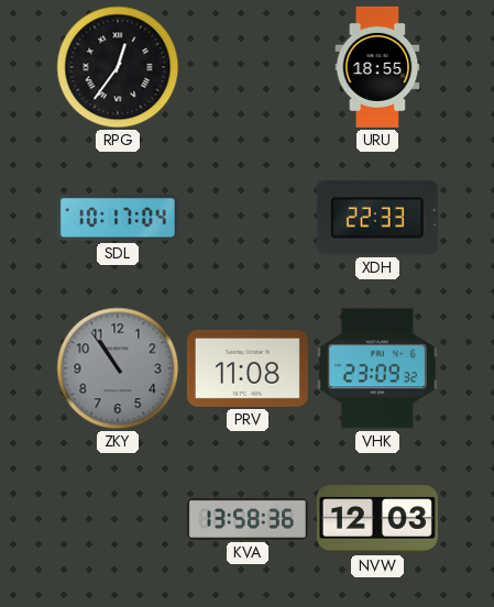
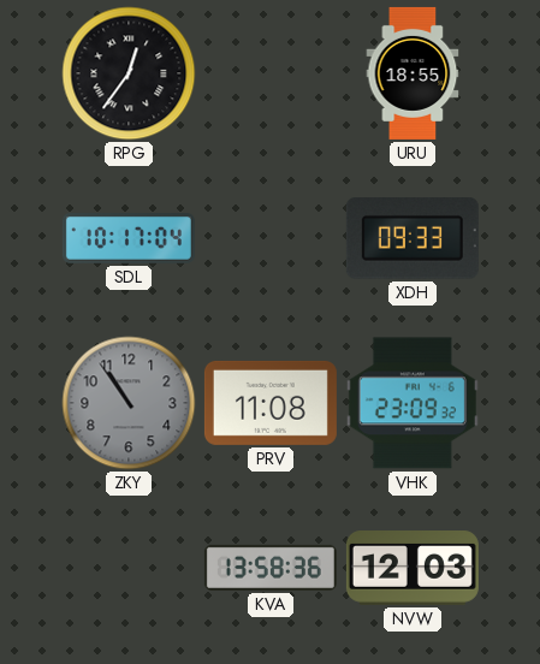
XDH: 22:33 -> 09:33
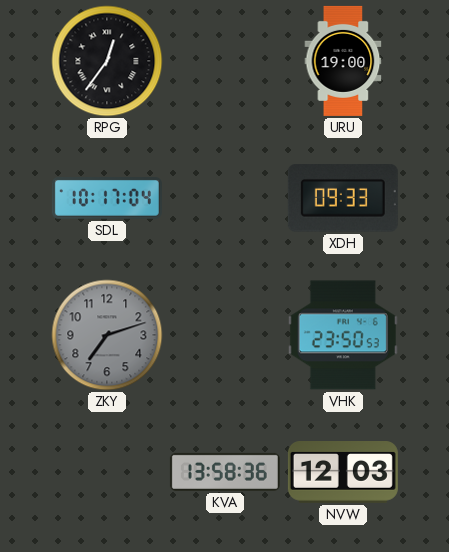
URU: 18:55 -> 19:00
ZKY: 10:54 -> 7:12
PRV: 11:08 -> none
VHK: 23:09 -> 23:50
